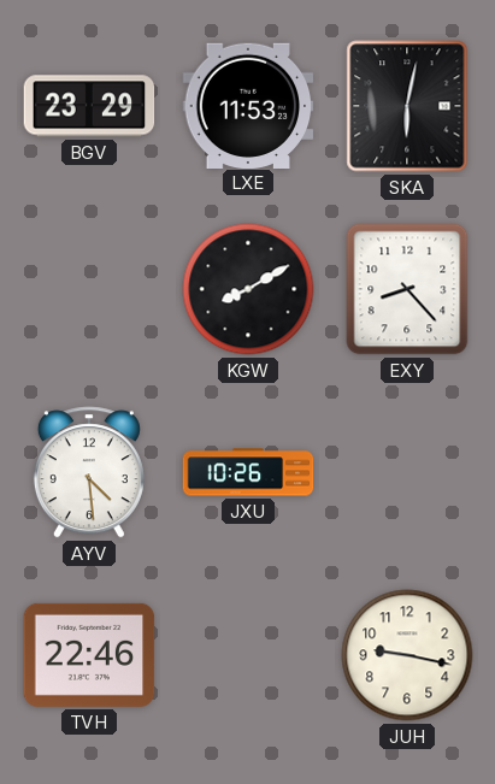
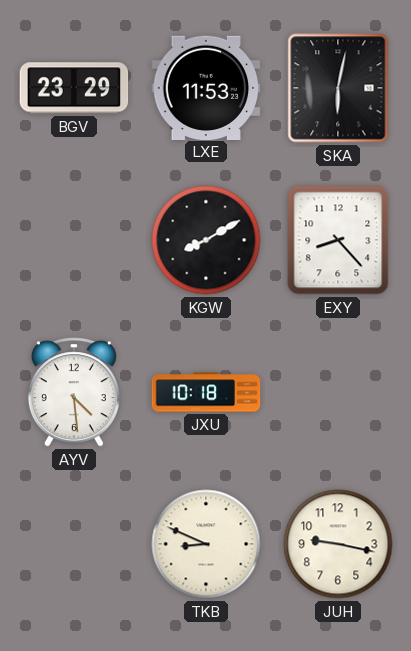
JXU: 10:26 -> 10:18
TVH: 22:46 -> none
TKB: none -> 8:49
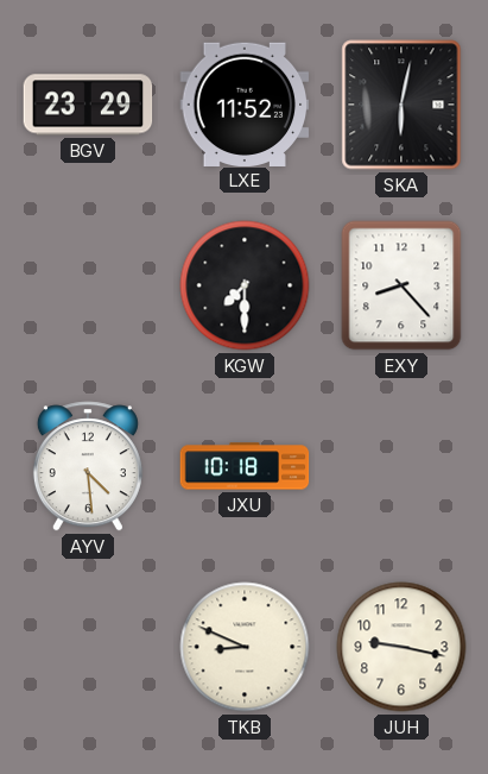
LXE: 11:53 -> 11:52
KGW: 8:10 -> 7:30
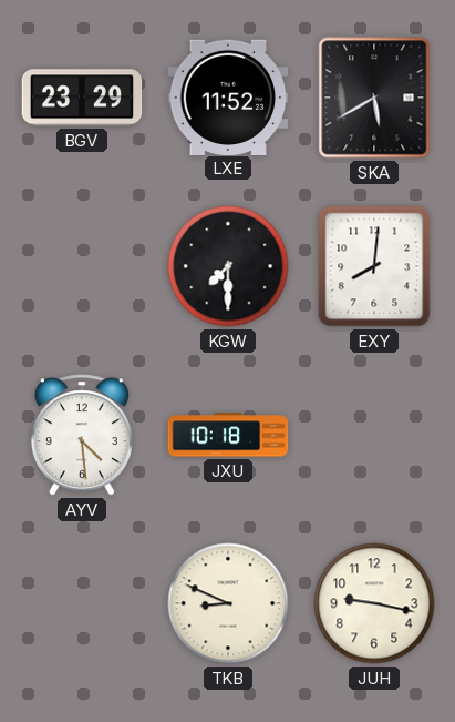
SKA: 6:02 -> 5:40
EXY: 8:23 -> 8:01
